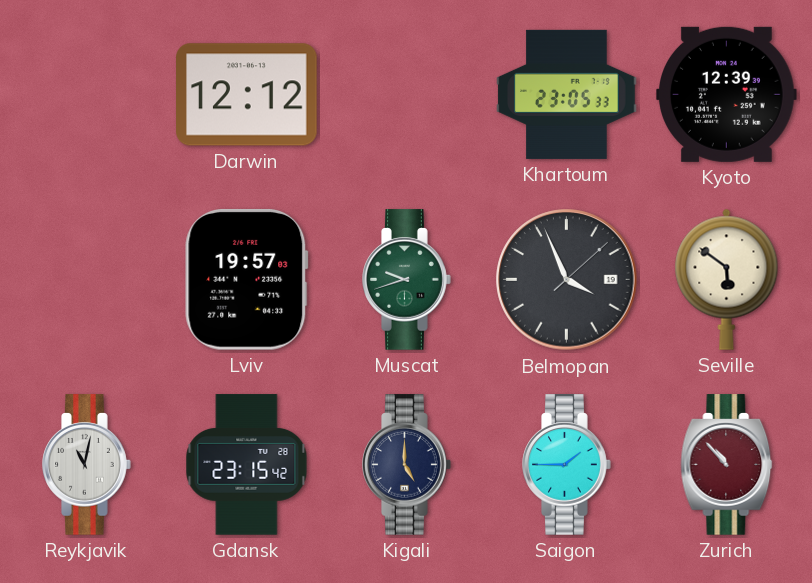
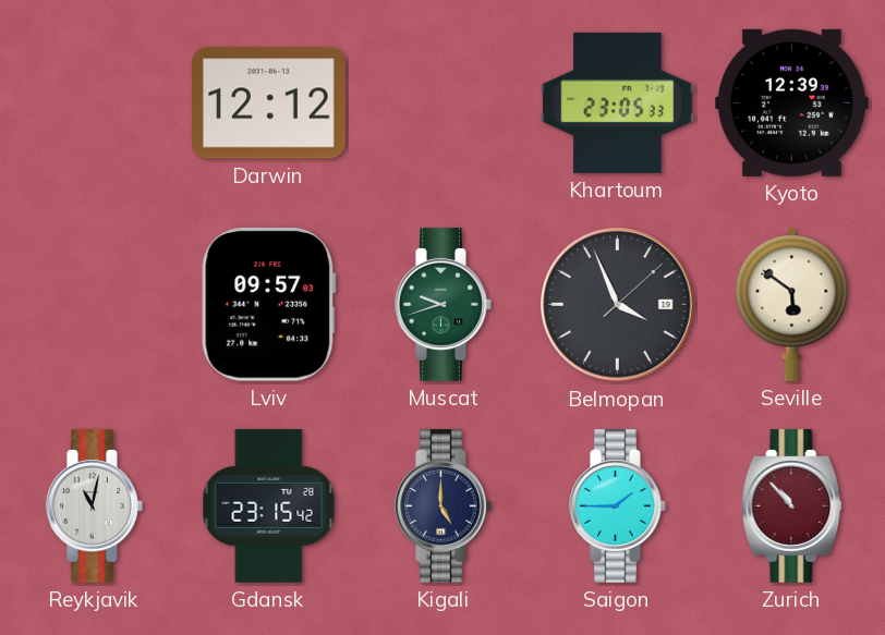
Lviv: 19:57 -> 09:57
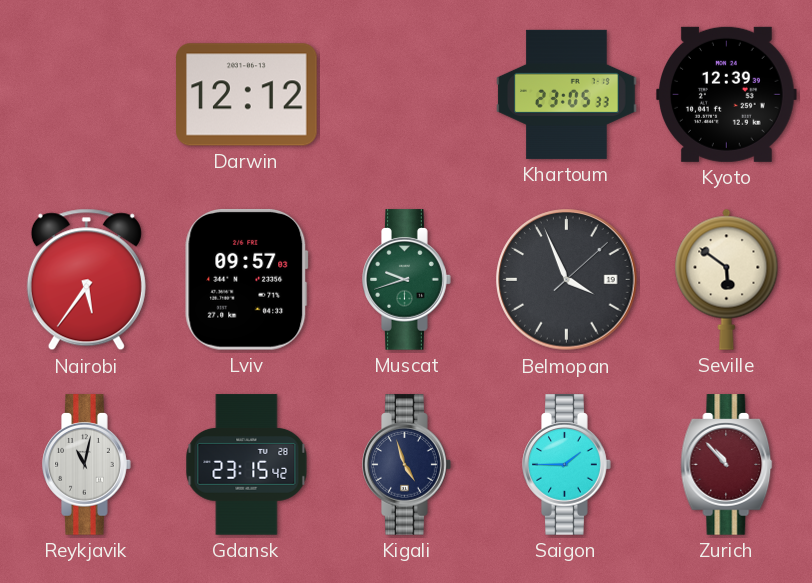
Nairobi: none -> 5:36
Kigali: 5:00 -> 4:57
